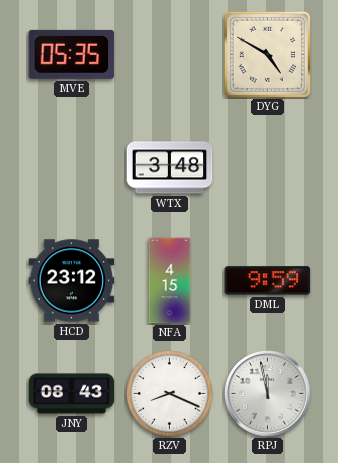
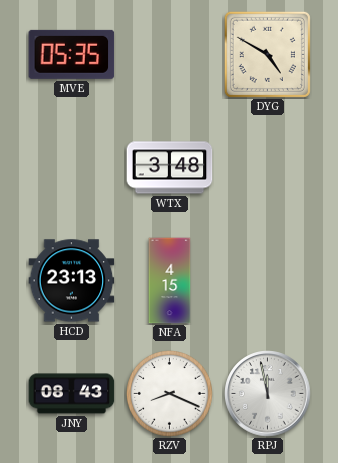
HCD: 23:12 -> 23:13
DML: 9:59 -> none
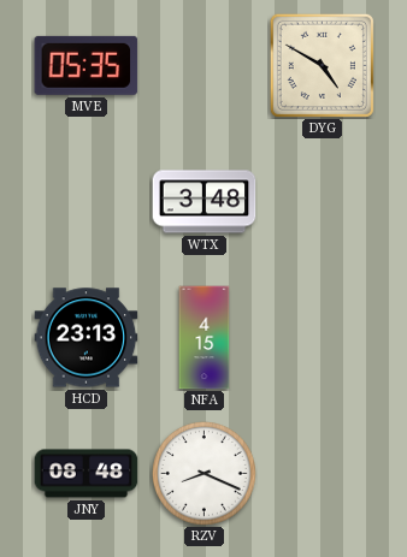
JNY: 08:43 -> 08:48
RPJ: 11:58 -> none
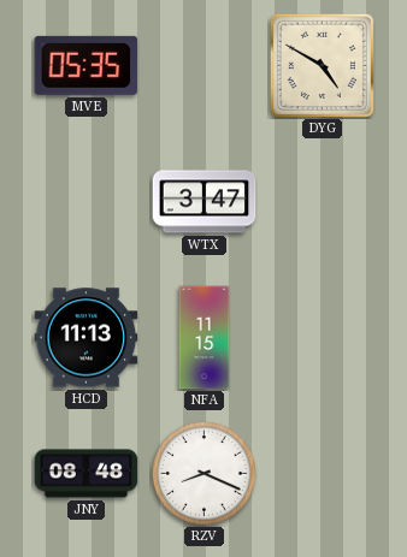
WTX: 3:48 -> 3:47
HCD: 23:13 -> 11:13
NFA: 4:15 -> 11:15
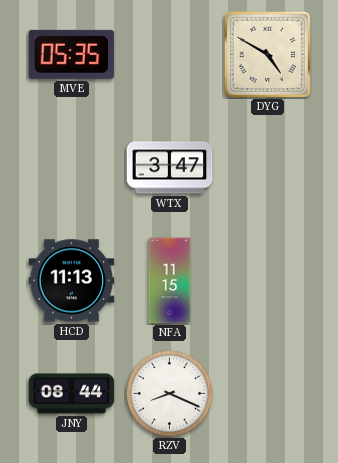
JNY: 08:48 -> 08:44
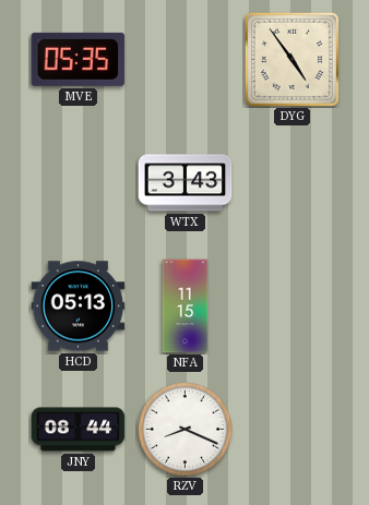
DYG: 4:50 -> 4:54
WTX: 3:47 -> 3:43
HCD: 11:13 -> 05:13
